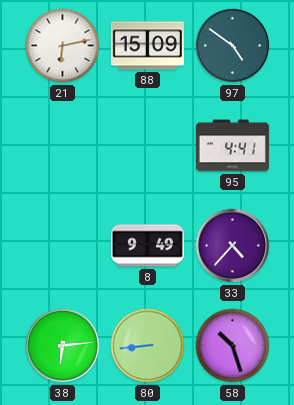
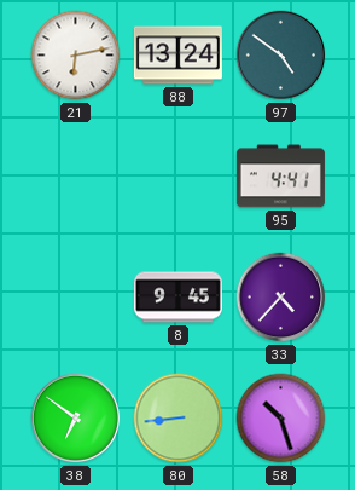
88: 15:09 -> 13:24
8: 9:49 -> 9:45
38: 6:14 -> 6:51
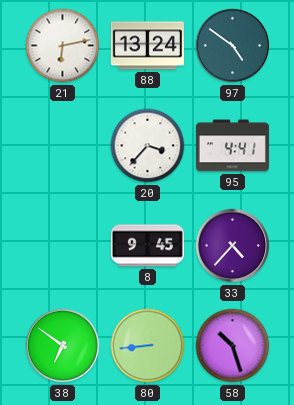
20: none -> 3:37
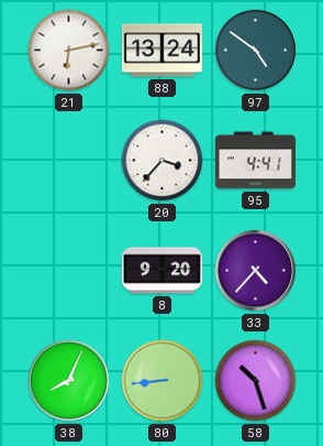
8: 9:45 -> 9:20
38: 6:51 -> 8:04
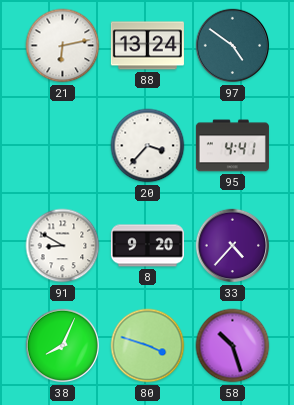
91: none -> 8:50
80: 8:44 -> 3:48
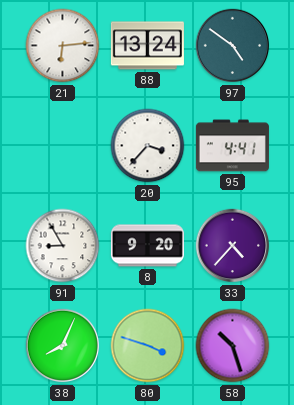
21: 6:13 -> 6:14
91: 8:50 -> 8:55
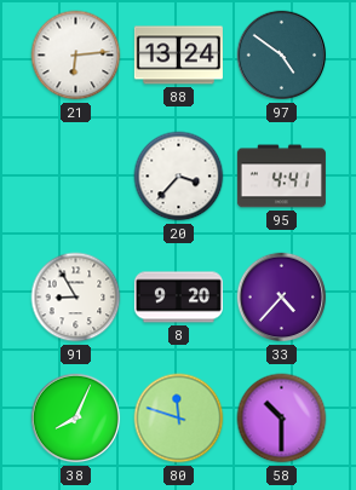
80: 3:48 -> 11:48
58: 10:27 -> 10:30
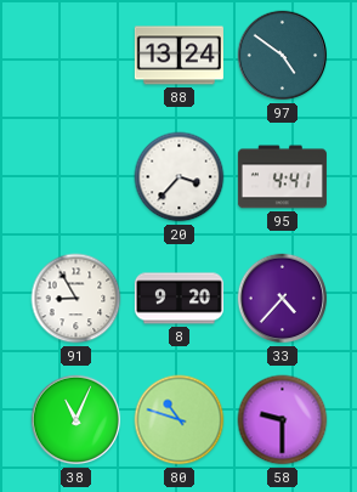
21: 6:14 -> none
38: 8:04 -> 11:04
80: 11:48 -> 10:48
58: 10:30 -> 9:30
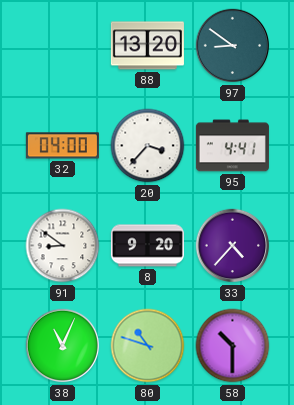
88: 13:24 -> 13:20
97: 4:51 -> 8:51
32: none -> 04:00
91: 8:55 -> 8:51
58: 9:30 -> 10:30
